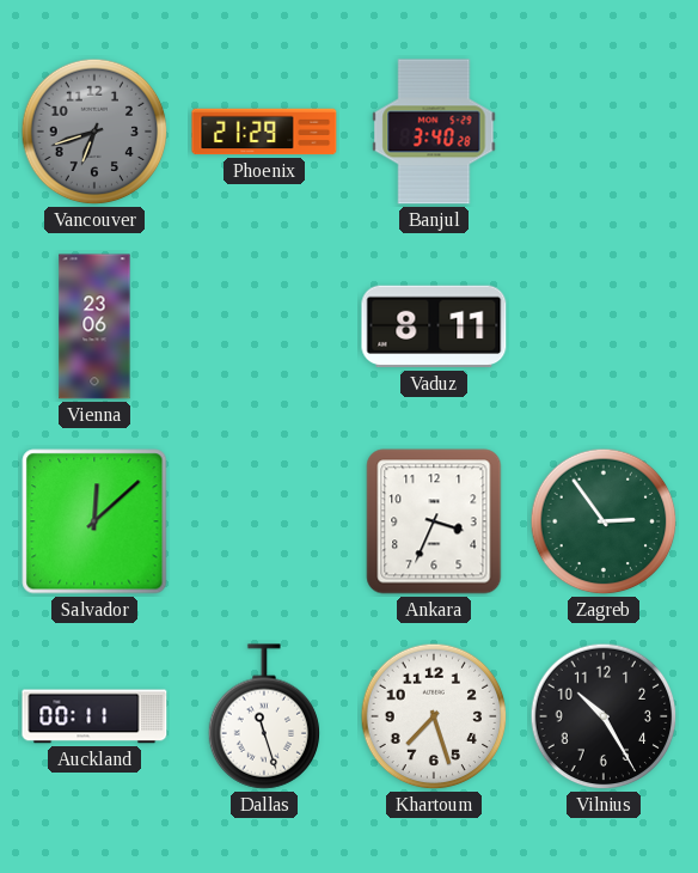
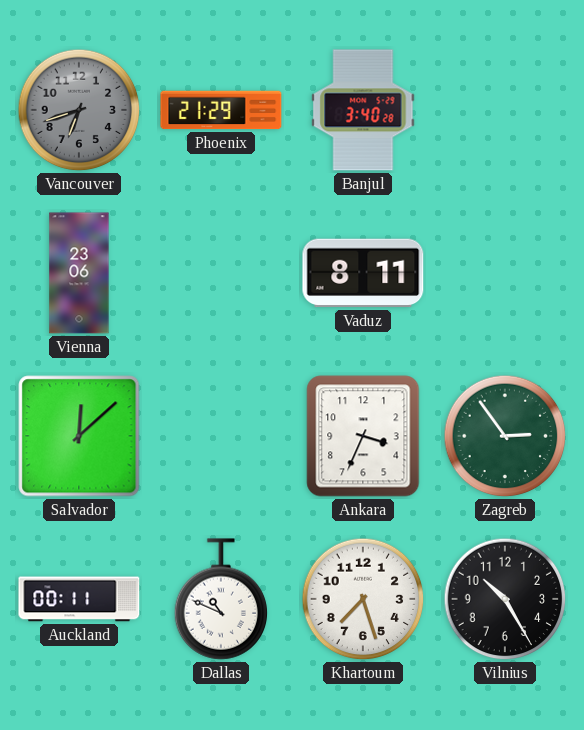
Dallas: 11:27 -> 10:49
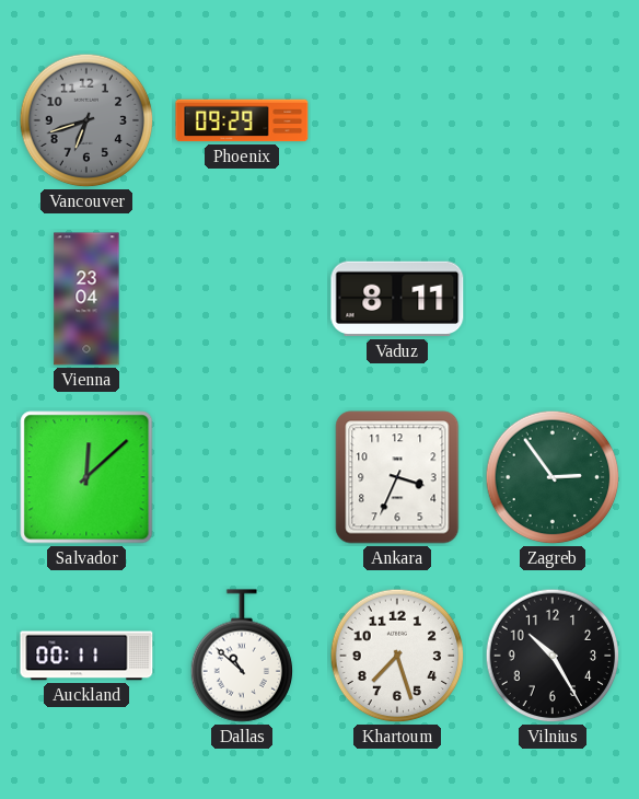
Phoenix: 21:29 -> 09:29
Banjul: 3:40 -> none
Vienna: 23:06 -> 23:04
Dallas: 10:49 -> 10:52
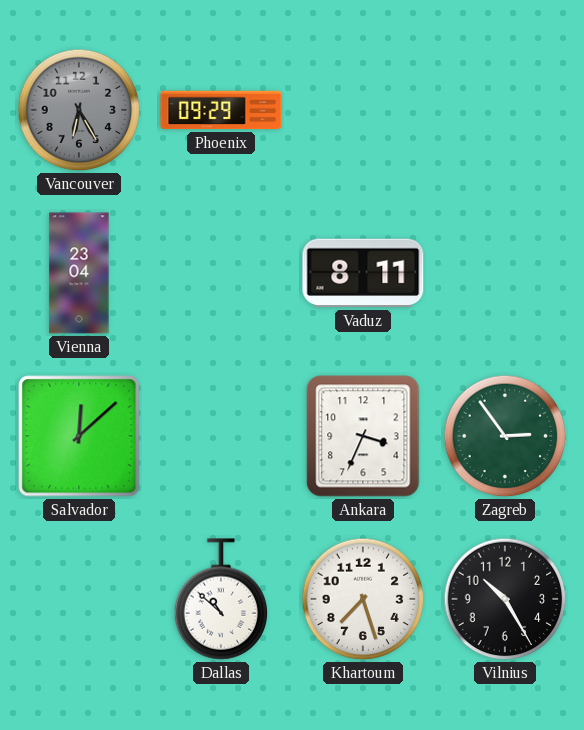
Vancouver: 6:42 -> 6:25
Auckland: 00:11 -> none
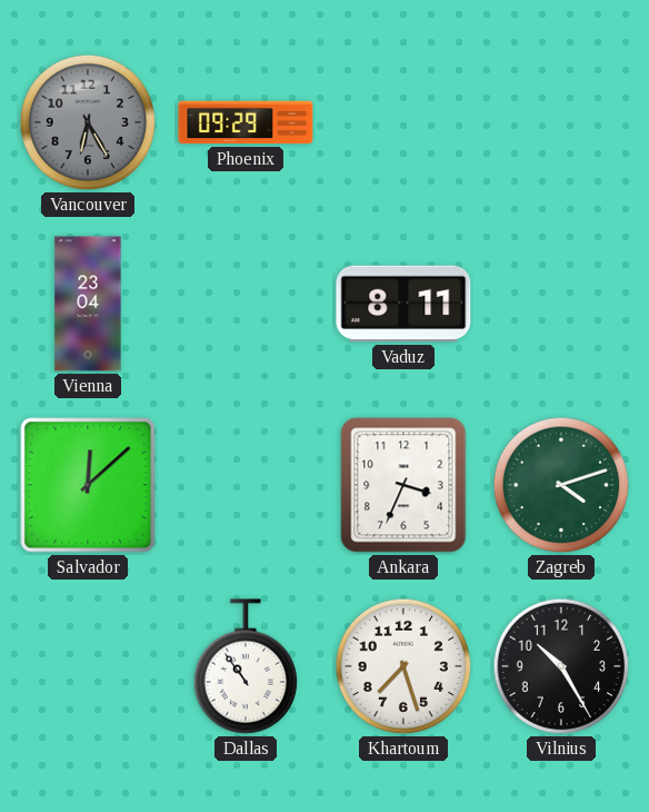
Zagreb: 2:54 -> 4:12
Dallas: 10:52 -> 10:54
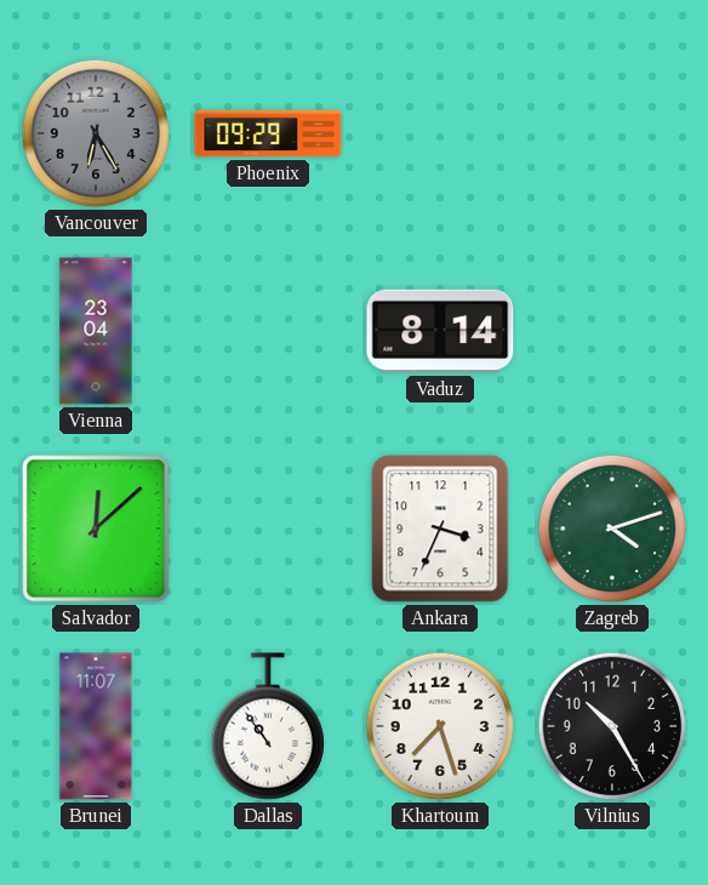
Vaduz: 8:11 -> 8:14
Brunei: none -> 11:07
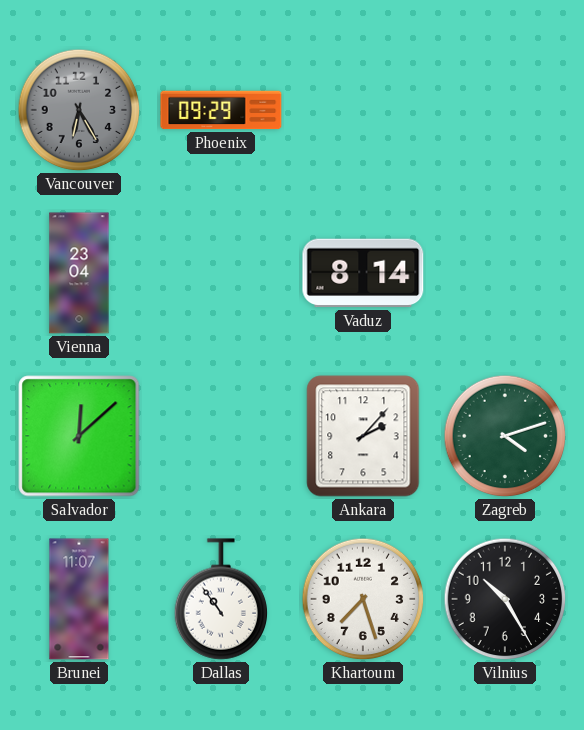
Ankara: 3:34 -> 2:07
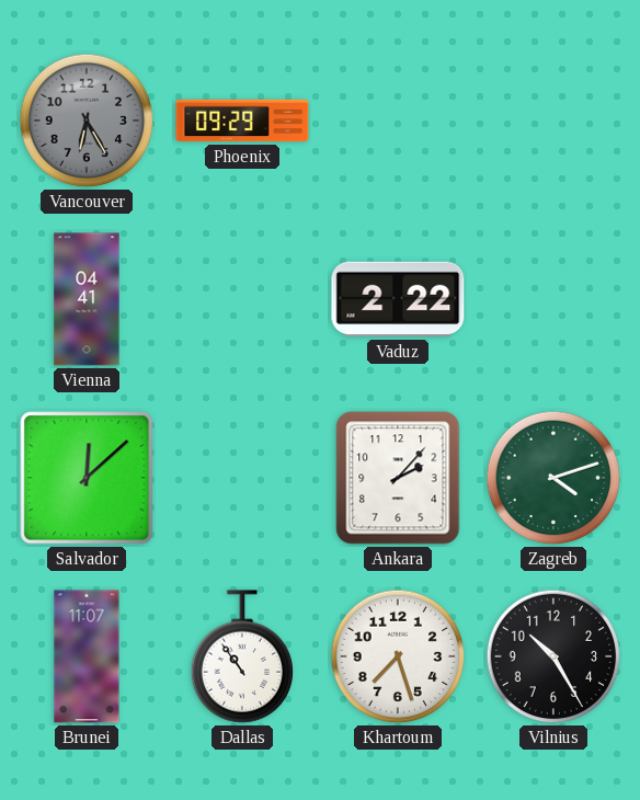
Vienna: 23:04 -> 04:41
Vaduz: 8:14 -> 2:22
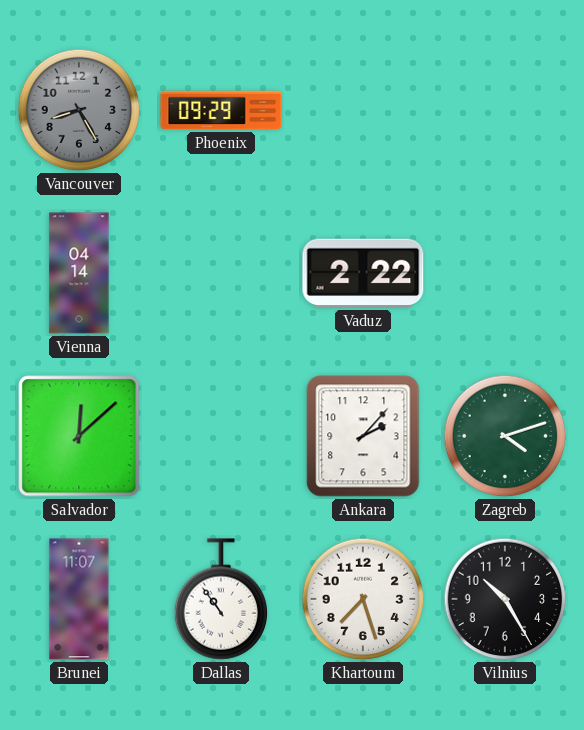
Vancouver: 6:25 -> 8:25
Vienna: 04:41 -> 04:14
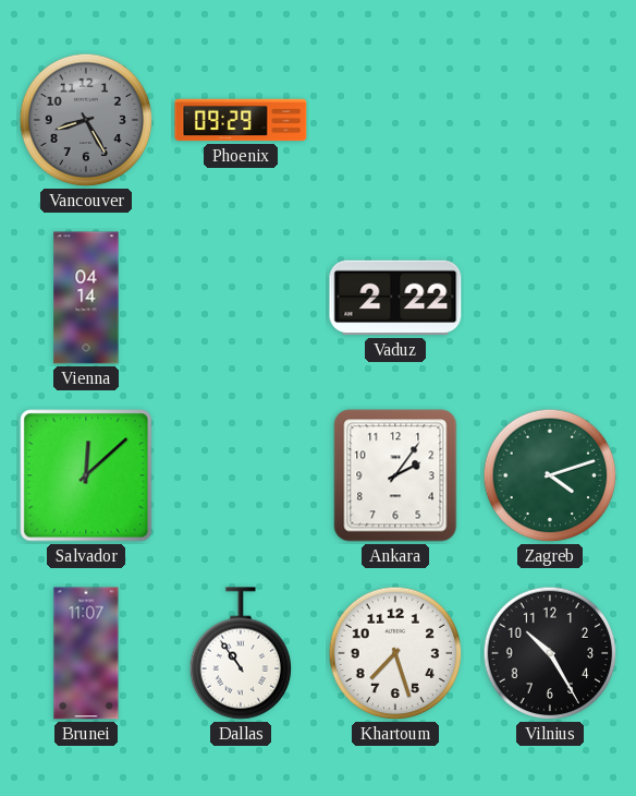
Ankara: 2:07 -> 2:06
